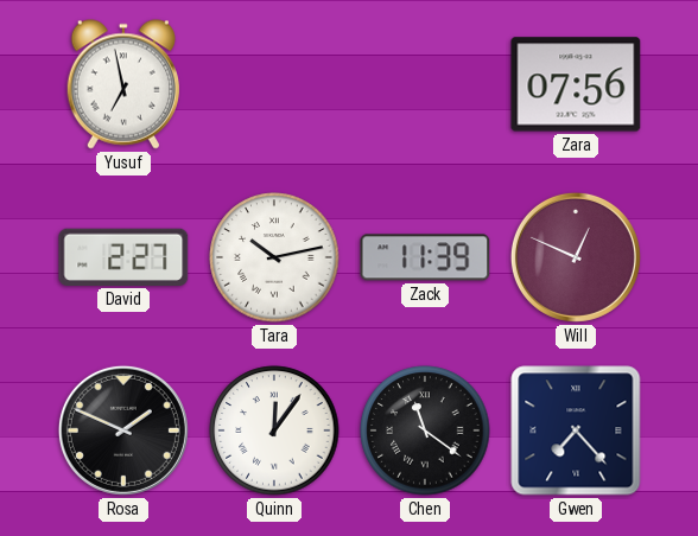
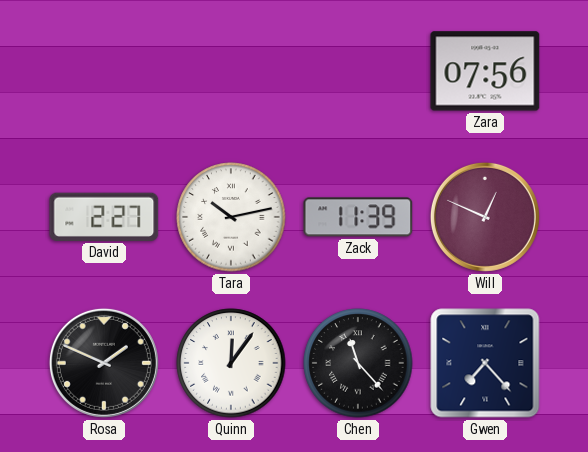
Yusuf: 6:58 -> none
Chen: 11:21 -> 11:23
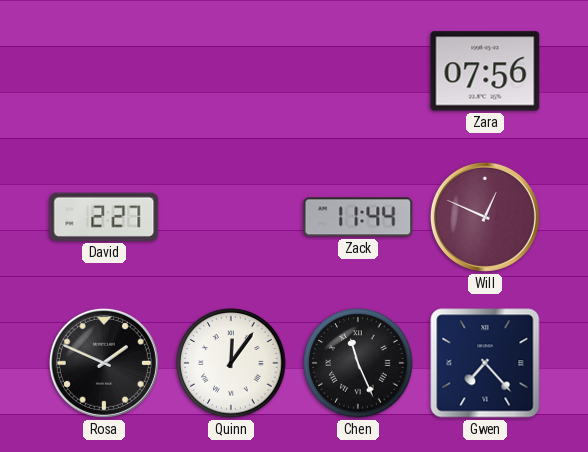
Tara: 10:13 -> none
Zack: 11:39 -> 11:44
Chen: 11:23 -> 11:26
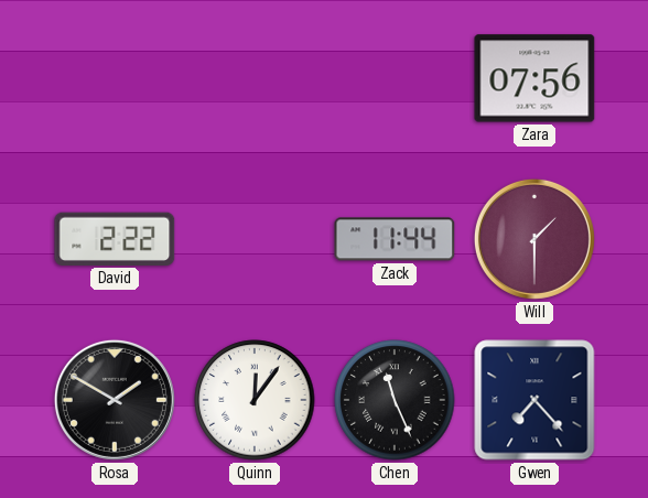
David: 2:27 -> 2:22
Will: 12:49 -> 1:30
Rosa: 1:49 -> 1:50
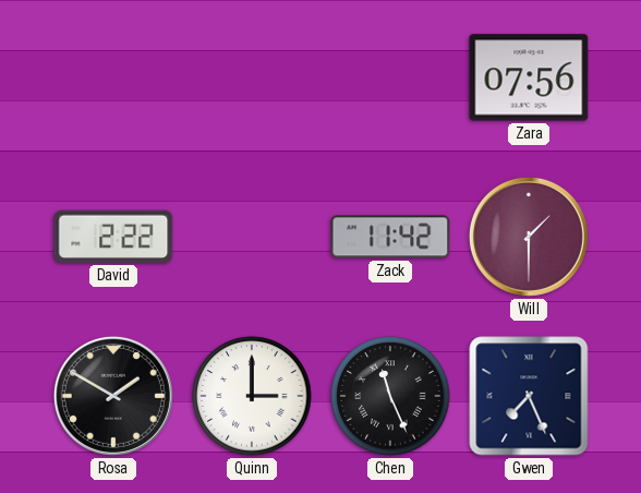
Zack: 11:44 -> 11:42
Quinn: 12:06 -> 3:00
Gwen: 7:23 -> 7:26
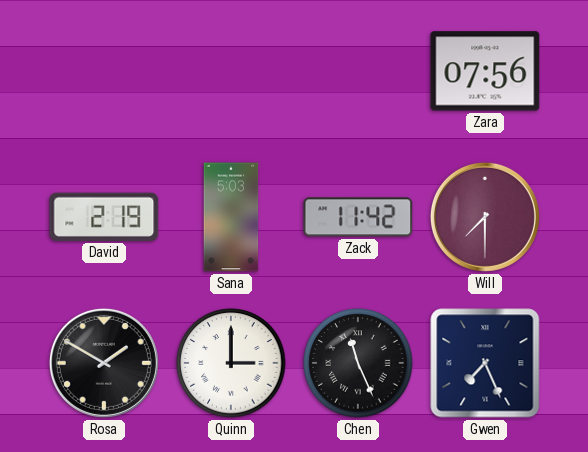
David: 2:22 -> 2:19
Sana: none -> 5:03
Will: 1:30 -> 7:30
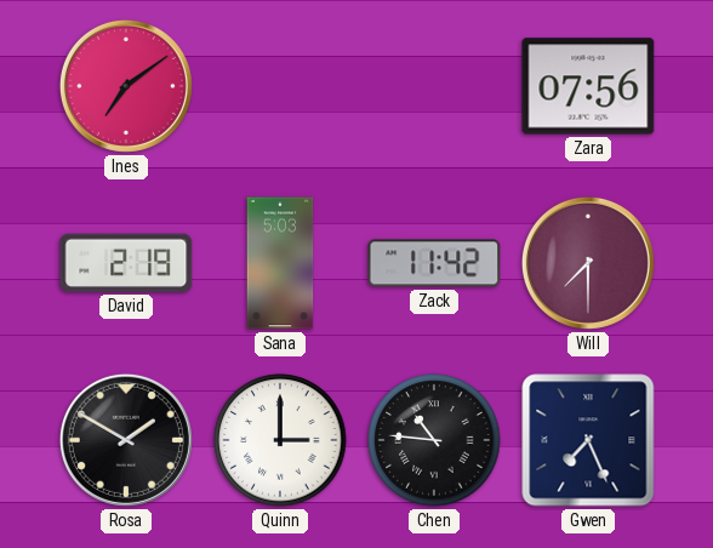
Ines: none -> 7:09
Chen: 11:26 -> 10:46
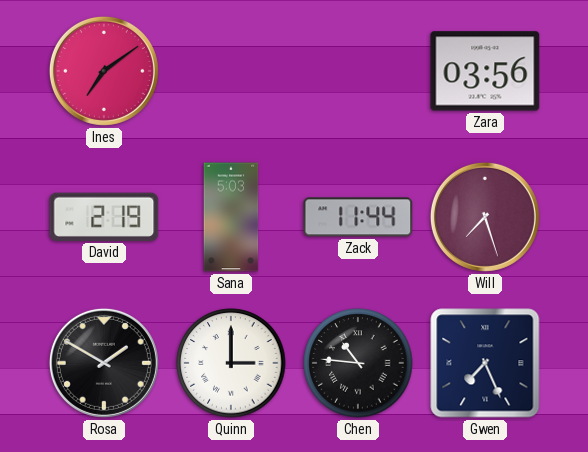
Zara: 07:56 -> 03:56
Zack: 11:42 -> 11:44
Will: 7:30 -> 7:27
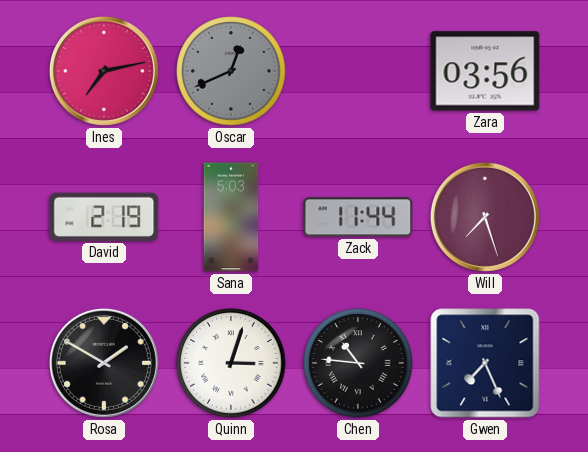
Ines: 7:09 -> 7:13
Oscar: none -> 12:41
Quinn: 3:00 -> 3:03
